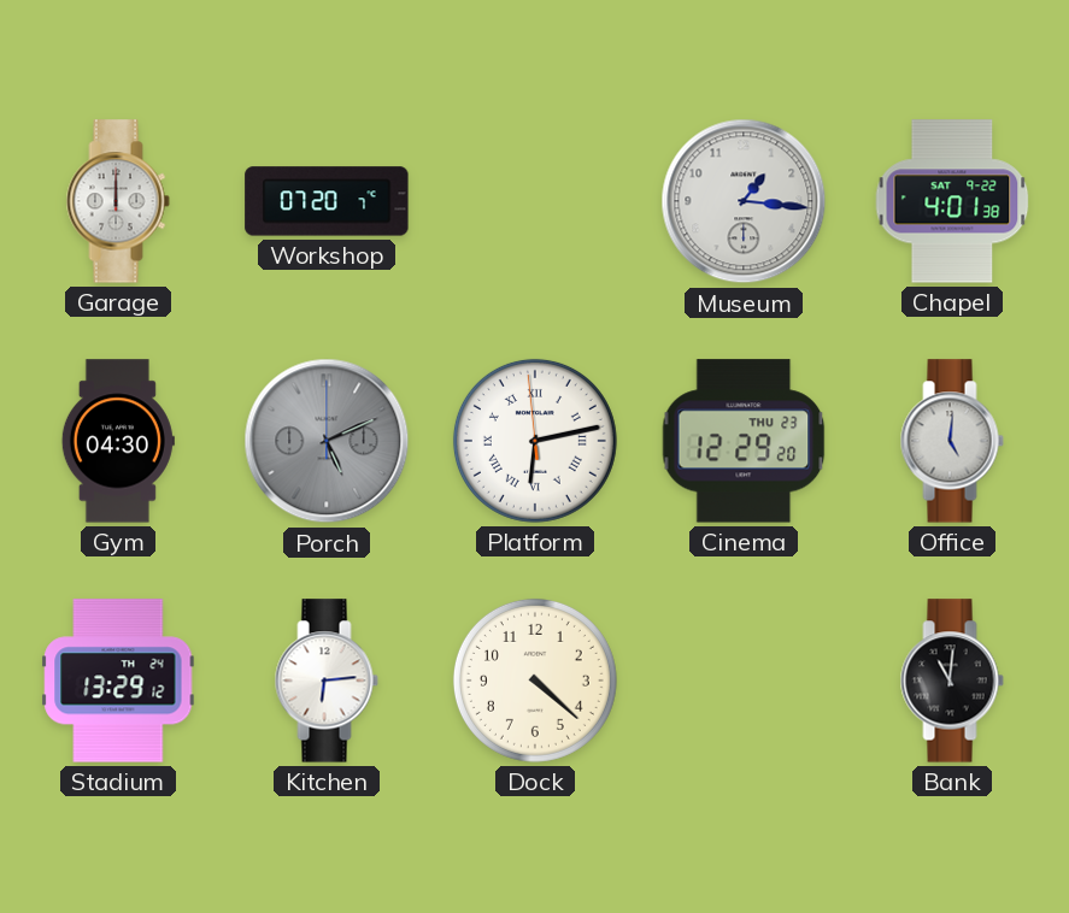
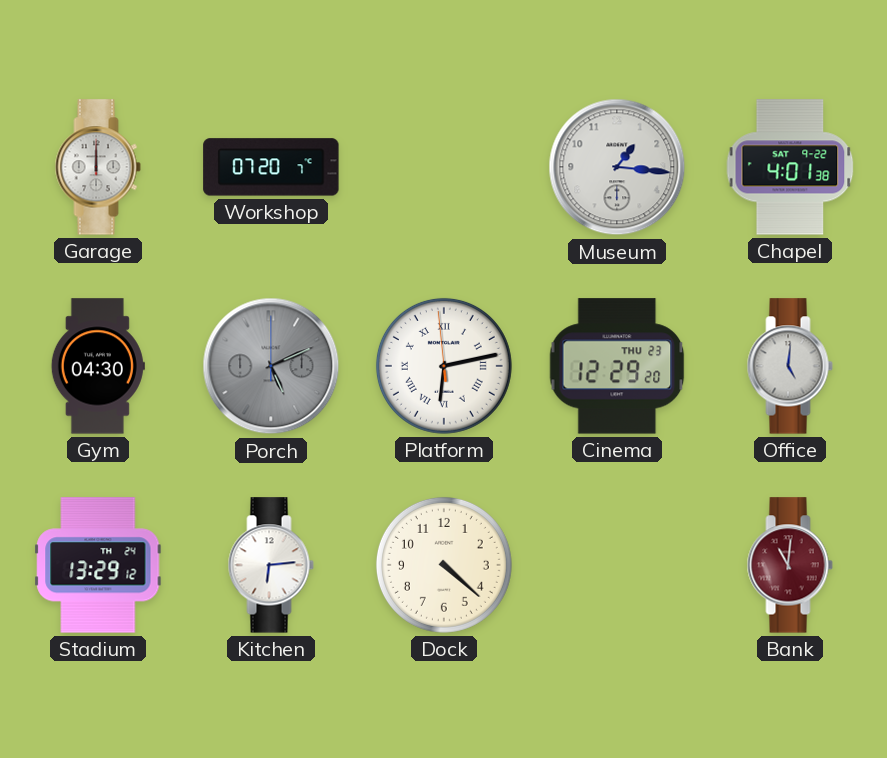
Bank dial: black -> burgundy
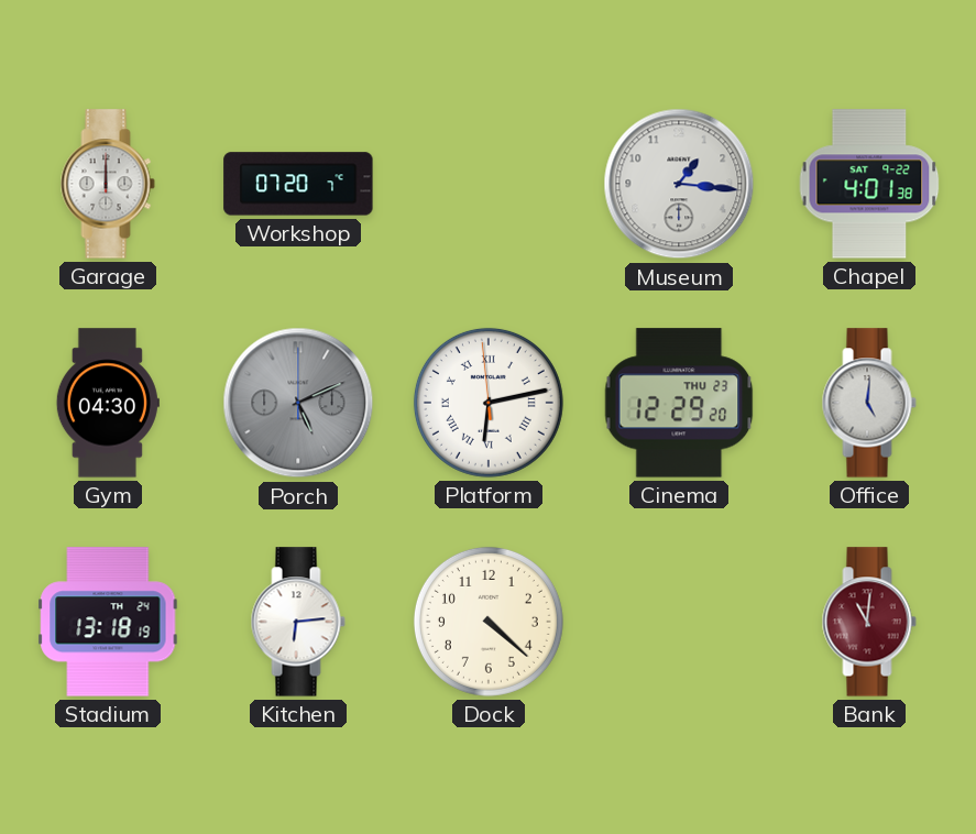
Stadium: 13:29 -> 13:18
